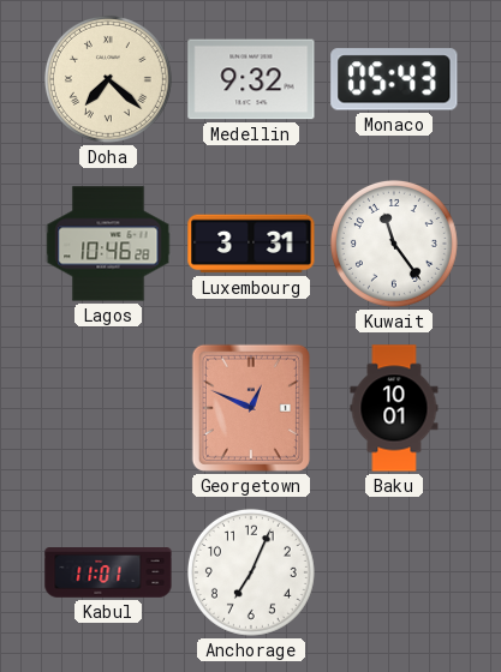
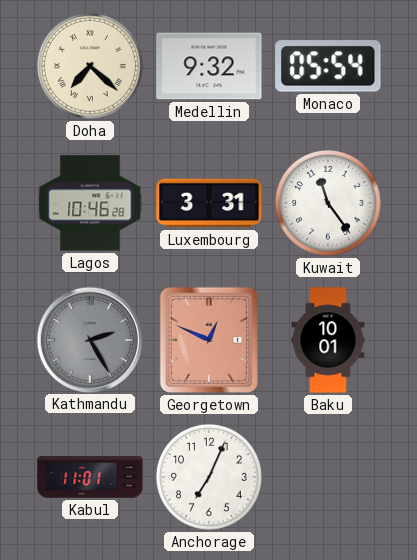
Monaco: 05:43 -> 05:54
Kathmandu: none -> 2:25
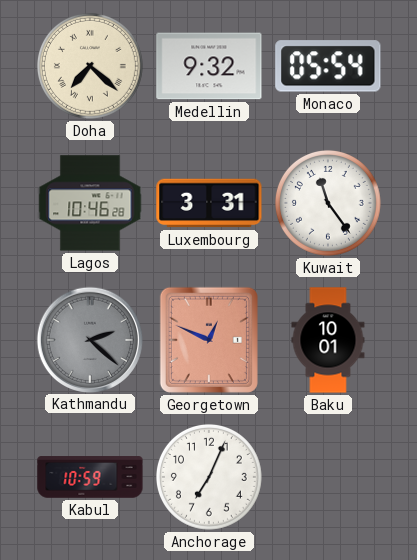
Kathmandu: 2:25 -> 2:22
Kabul: 11:01 -> 10:59
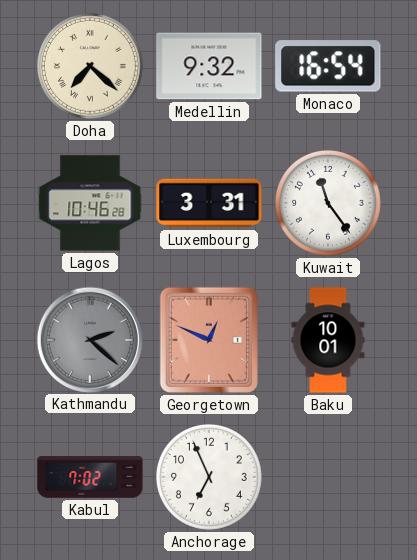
Monaco: 05:54 -> 16:54
Kabul: 10:59 -> 7:02
Anchorage: 7:04 -> 6:56
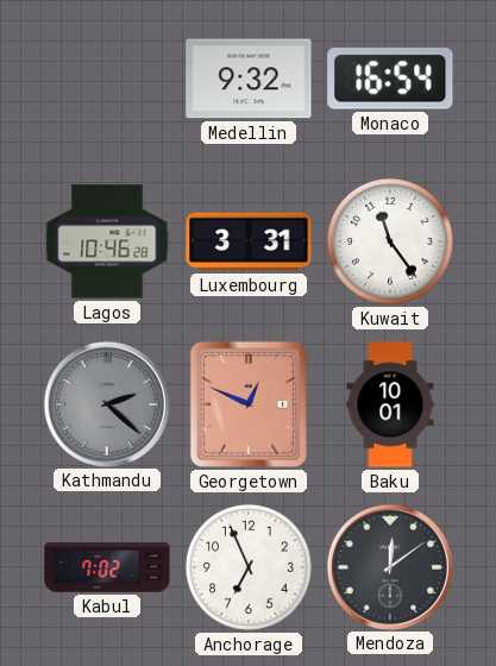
Doha: 7:22 -> none
Mendoza: none -> 12:09
